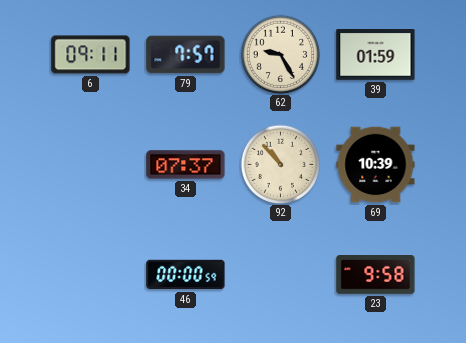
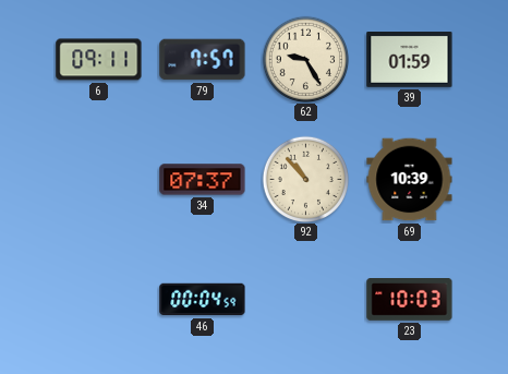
46: 00:00 -> 00:04
23: 9:58 -> 10:03
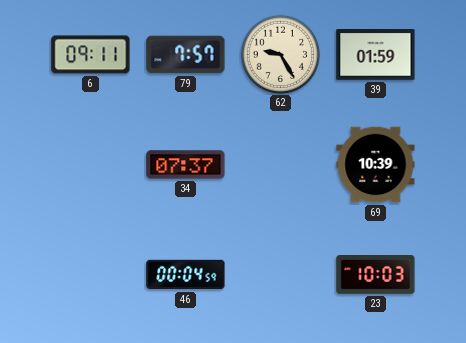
92: 10:53 -> none
